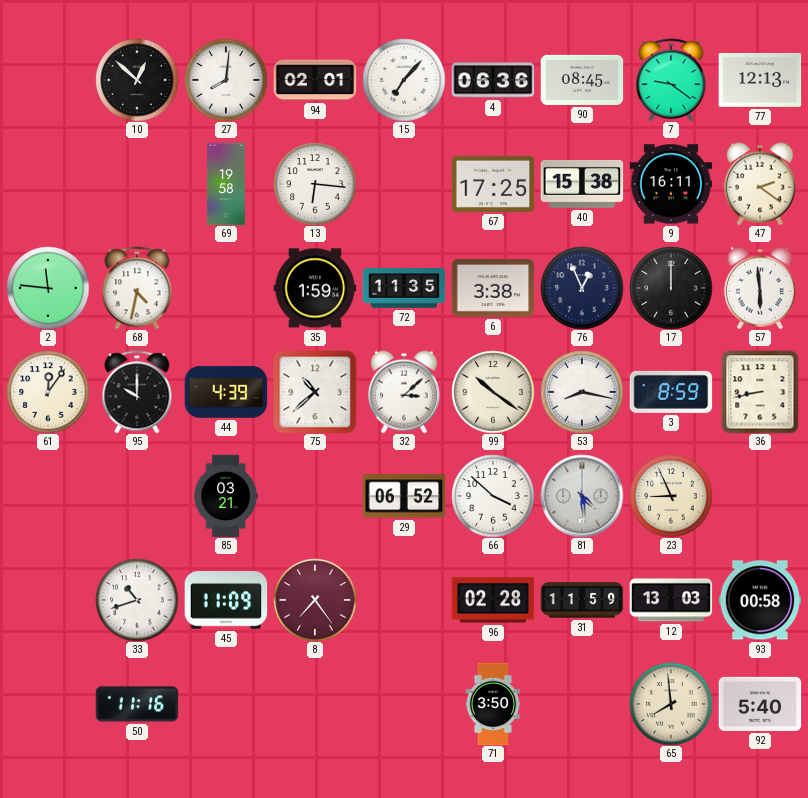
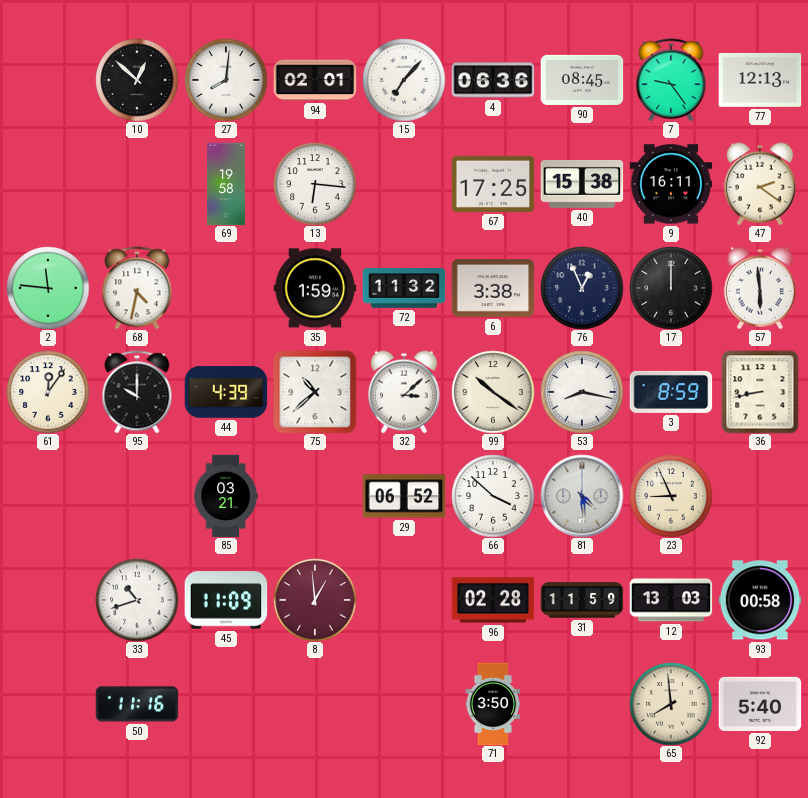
7: 9:21 -> 9:24
72: 11:35 -> 11:32
8: 7:24 -> 12:59
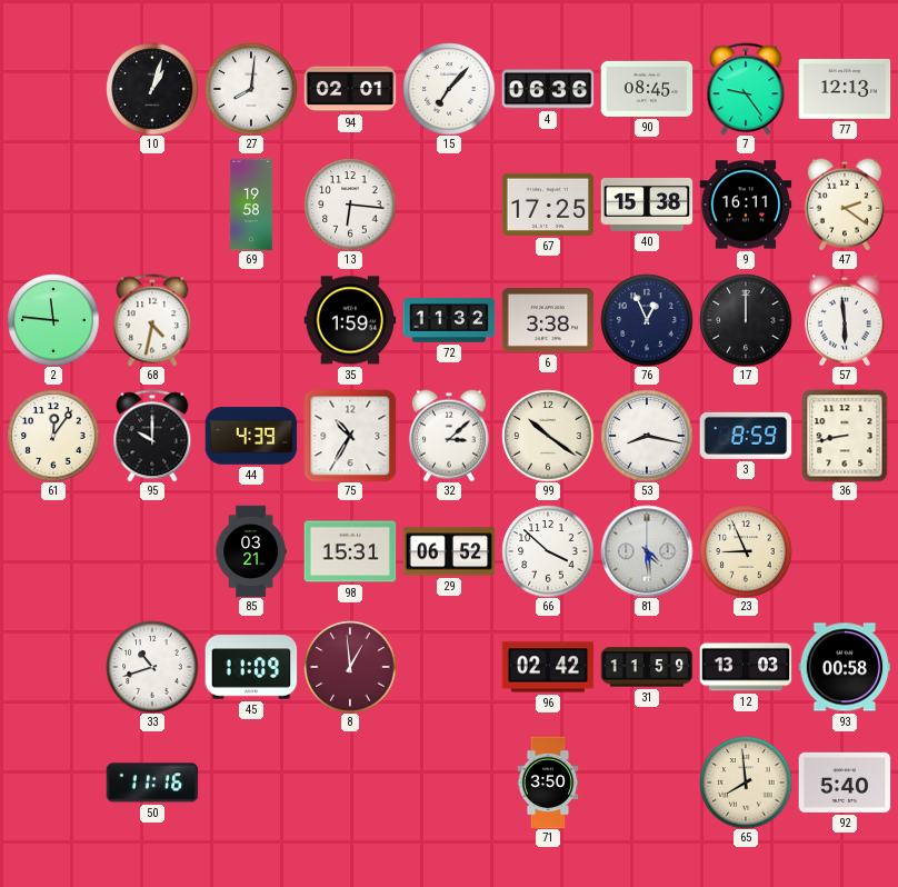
10: 12:52 -> 1:03
75: 10:38 -> 10:35
98: none -> 15:31
96: 02:28 -> 02:42
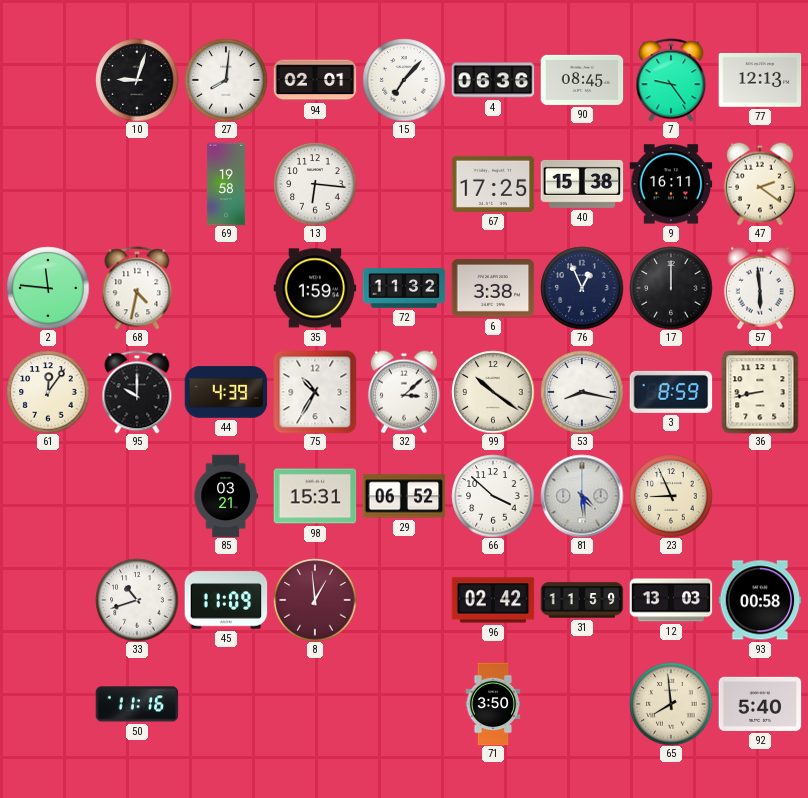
10: 1:03 -> 9:03
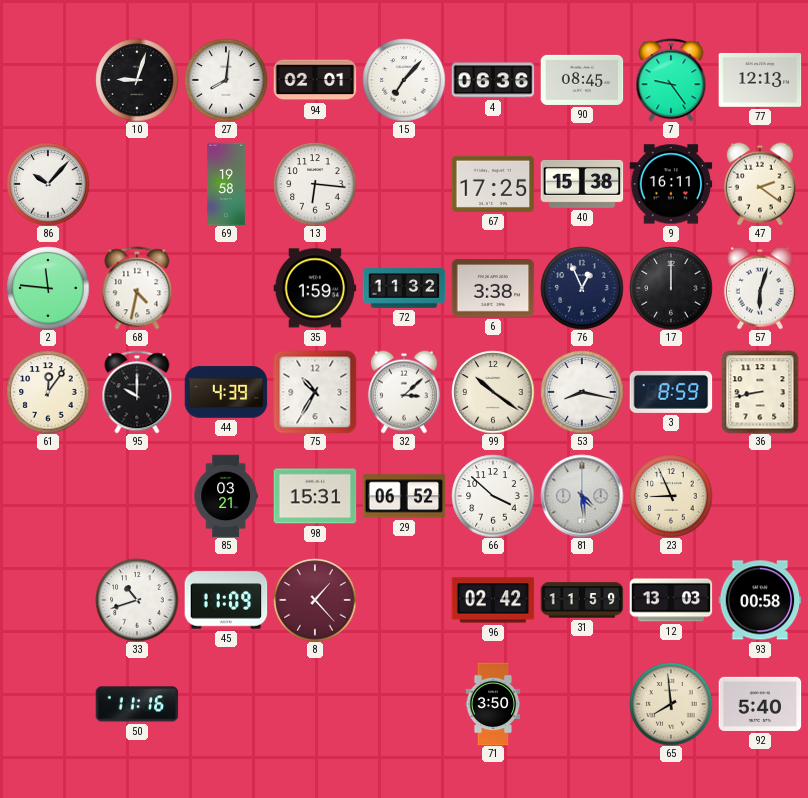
86: none -> 10:07
57: 5:59 -> 6:03
8: 12:59 -> 1:23
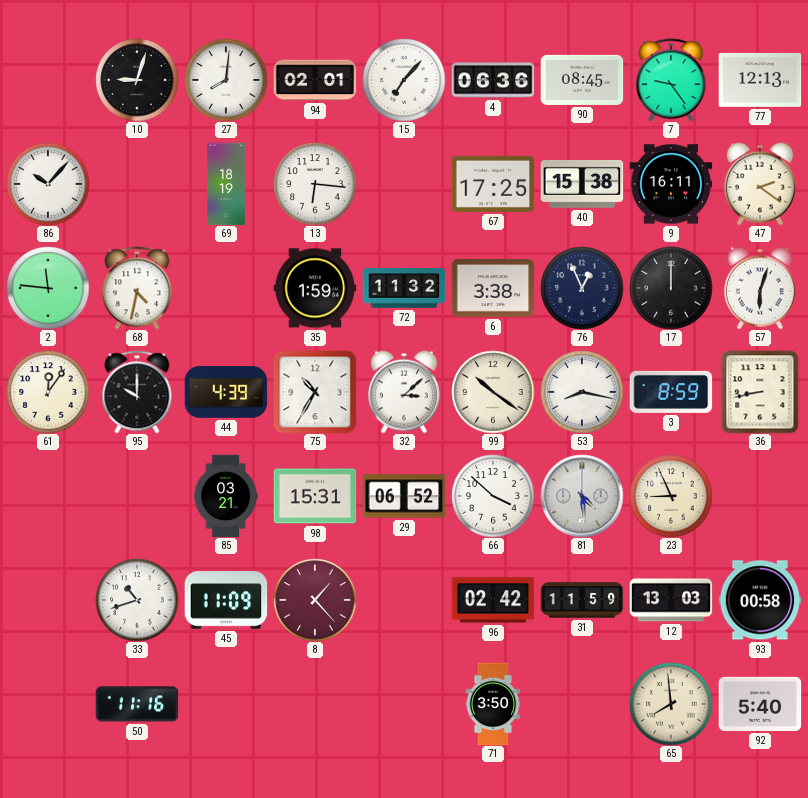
69: 19:58 -> 18:19
